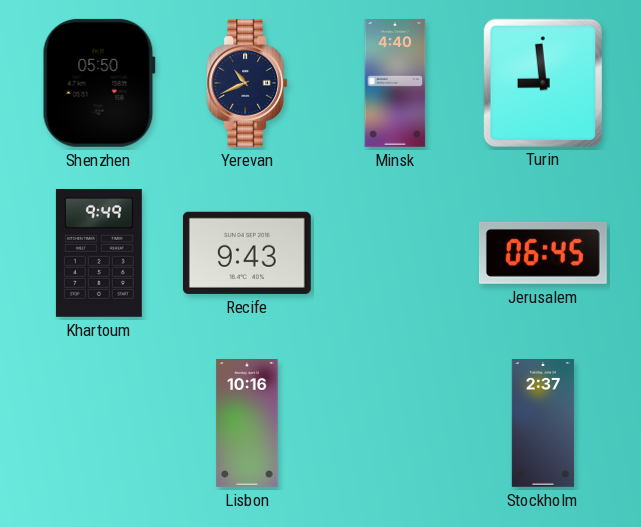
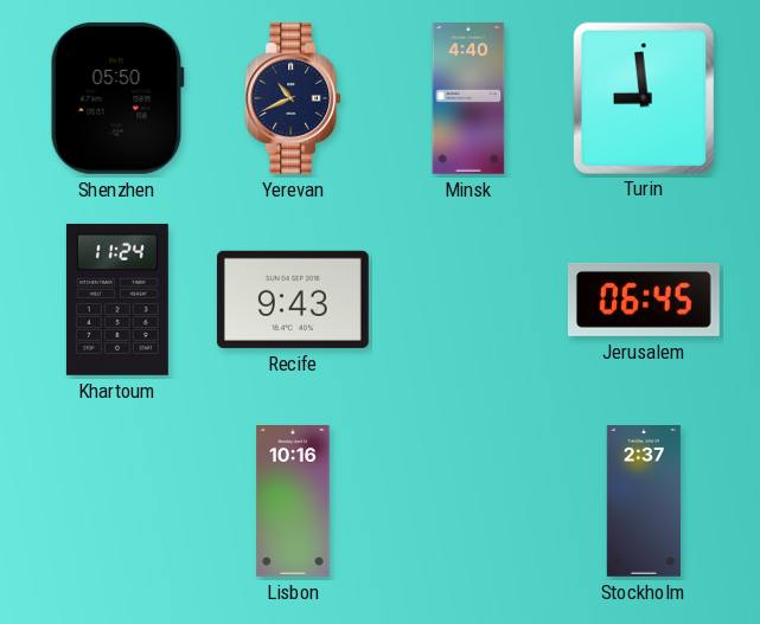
Khartoum: 9:49 -> 11:24
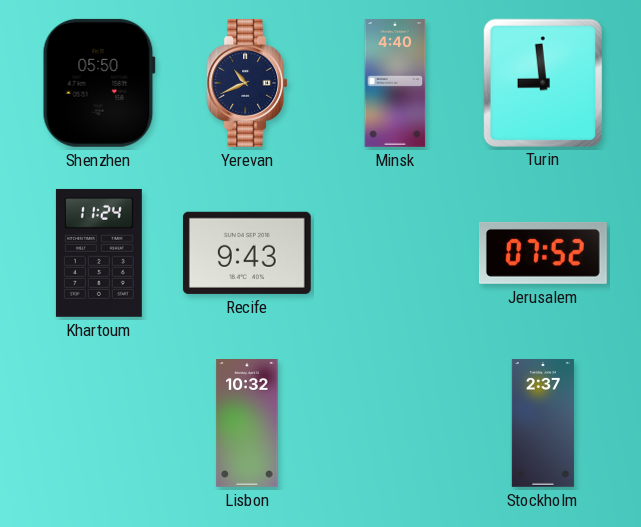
Jerusalem: 06:45 -> 07:52
Lisbon: 10:16 -> 10:32
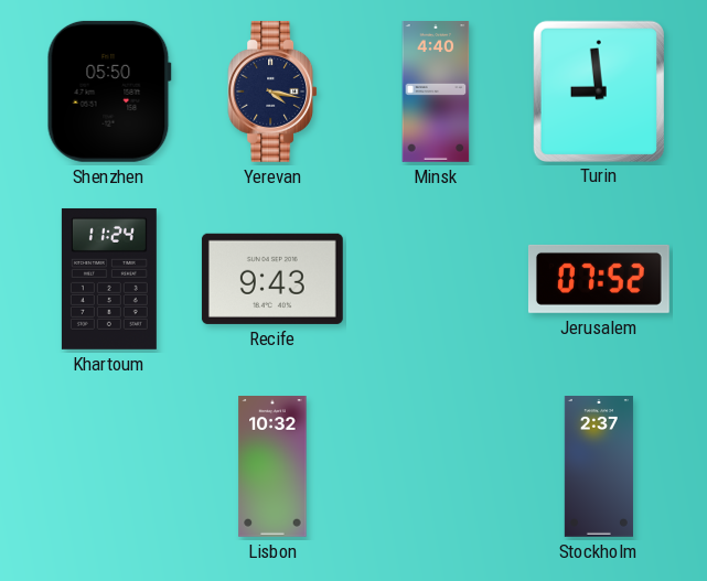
Yerevan: 10:41 -> 4:17
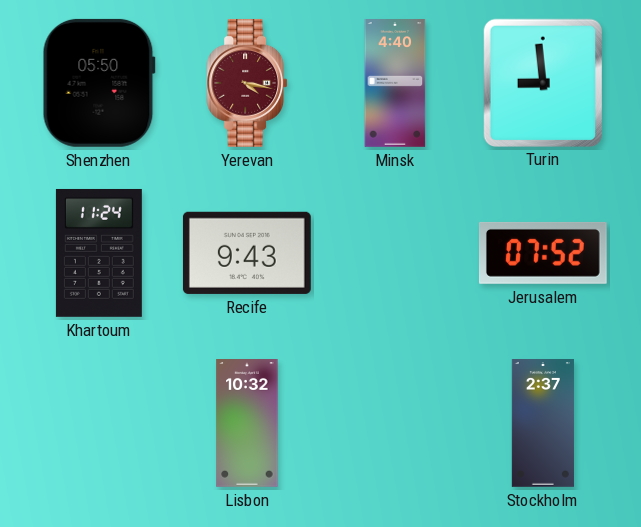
Yerevan dial: navy -> burgundy
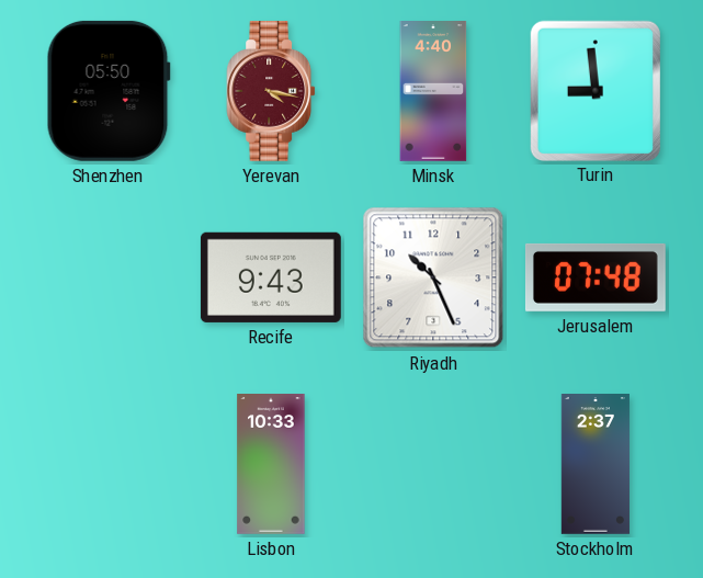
Khartoum: 11:24 -> none
Riyadh: none -> 10:26
Jerusalem: 07:52 -> 07:48
Lisbon: 10:32 -> 10:33
